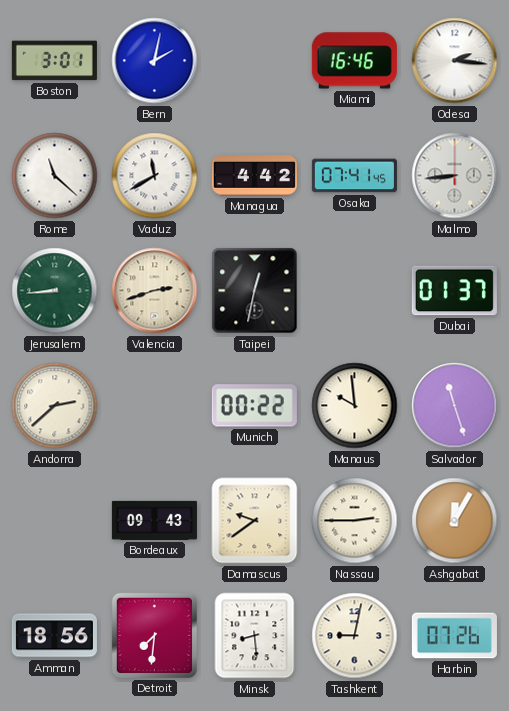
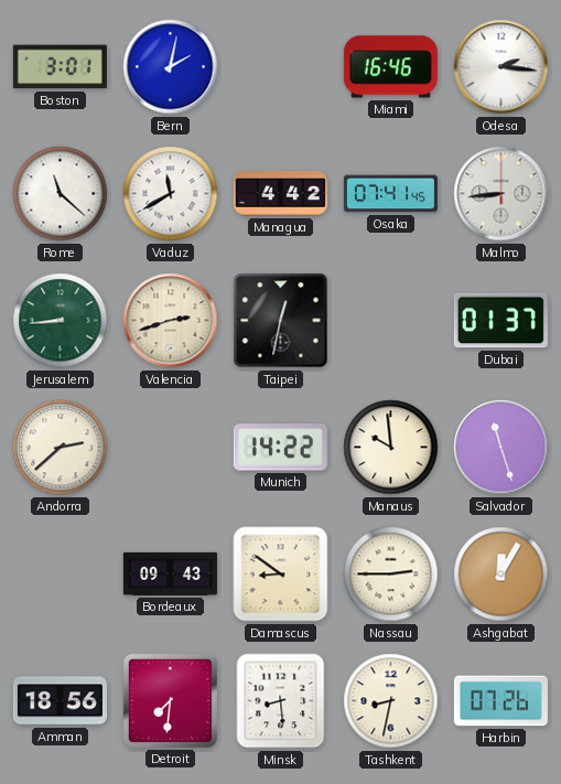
Munich: 00:22 -> 14:22
Damascus: 9:39 -> 8:51
Tashkent: 9:02 -> 8:32
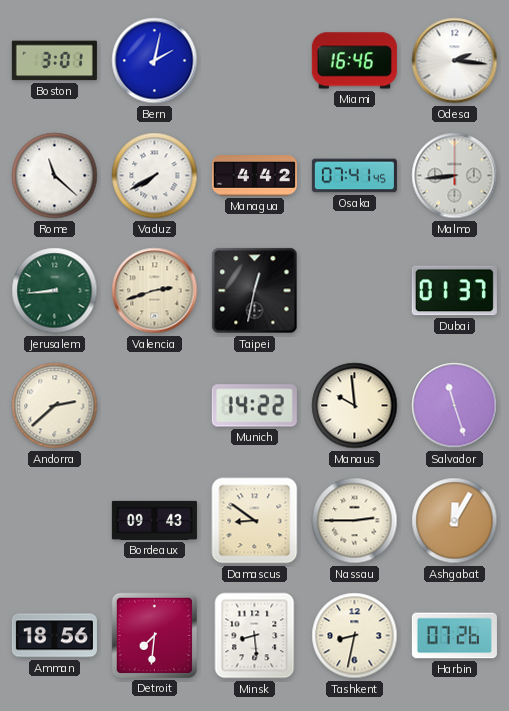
Vaduz: 11:40 -> 7:40
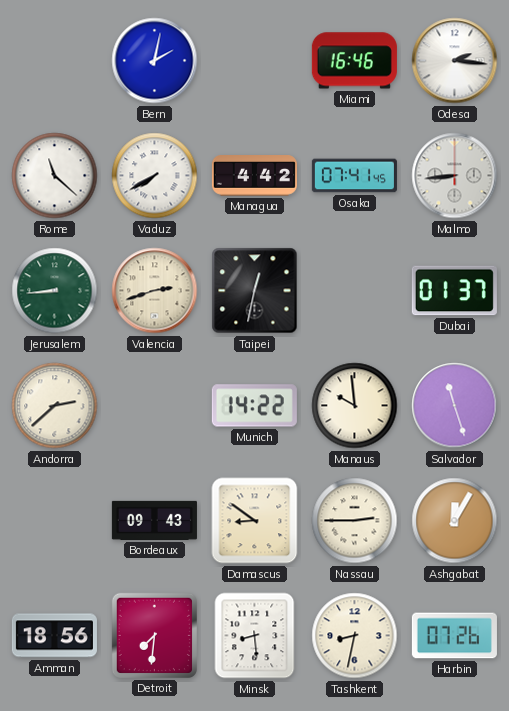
Boston: 3:01 -> none
